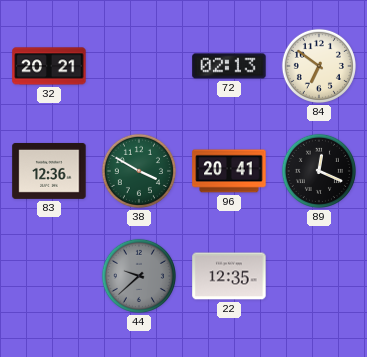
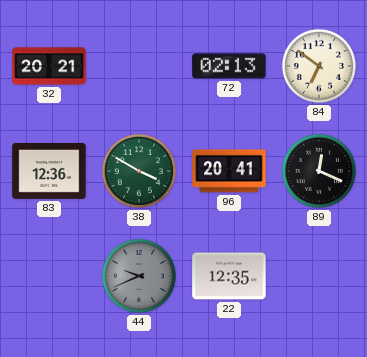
44: 9:38 -> 9:41
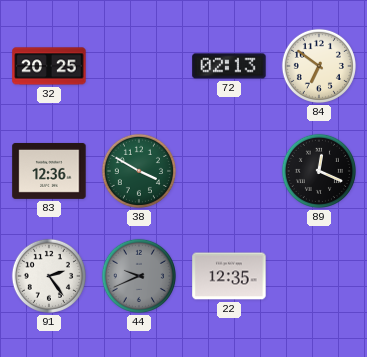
32: 20:21 -> 20:25
96: 20:41 -> none
91: none -> 2:24
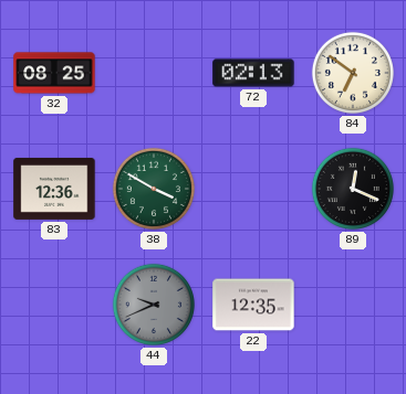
32: 20:25 -> 08:25
91: 2:24 -> none
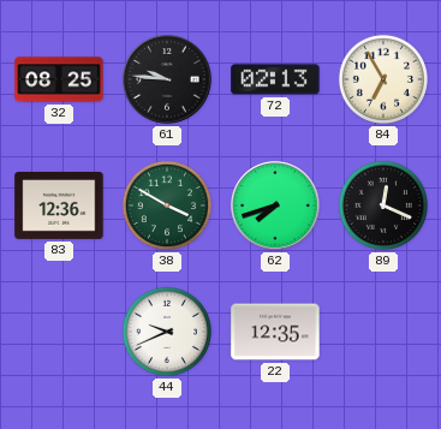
61: none -> 9:46
84: 6:51 -> 6:55
62: none -> 7:42
44 dial: grey -> white
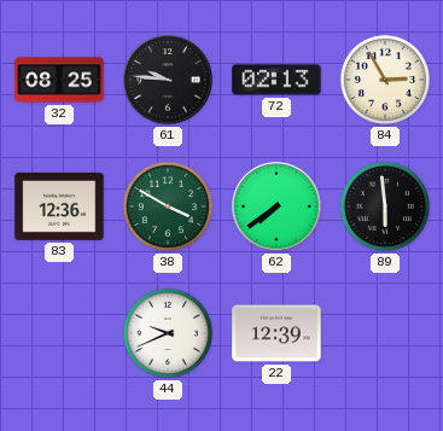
84: 6:55 -> 2:55
62: 7:42 -> 7:39
89: 12:19 -> 5:59
22: 12:35 -> 12:39
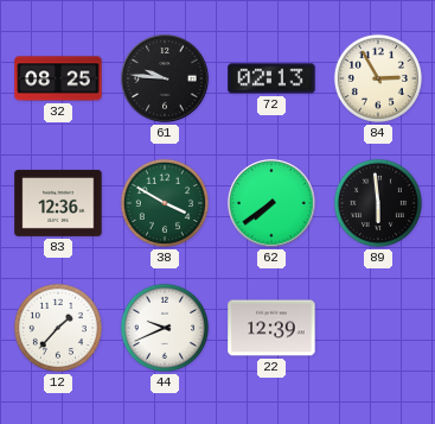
12: none -> 1:37
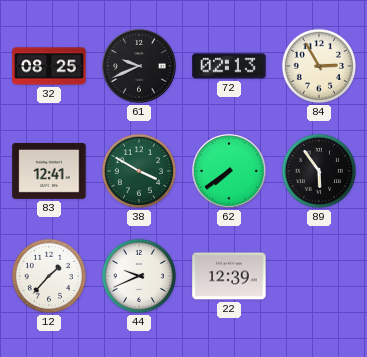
61: 9:46 -> 9:41
83: 12:36 -> 12:41
89: 5:59 -> 5:54
